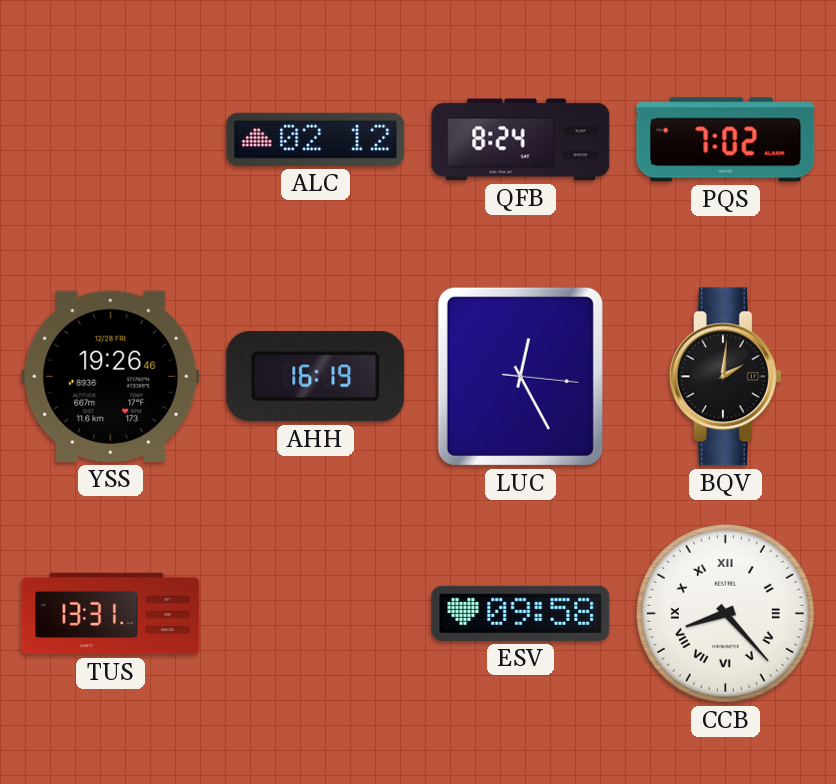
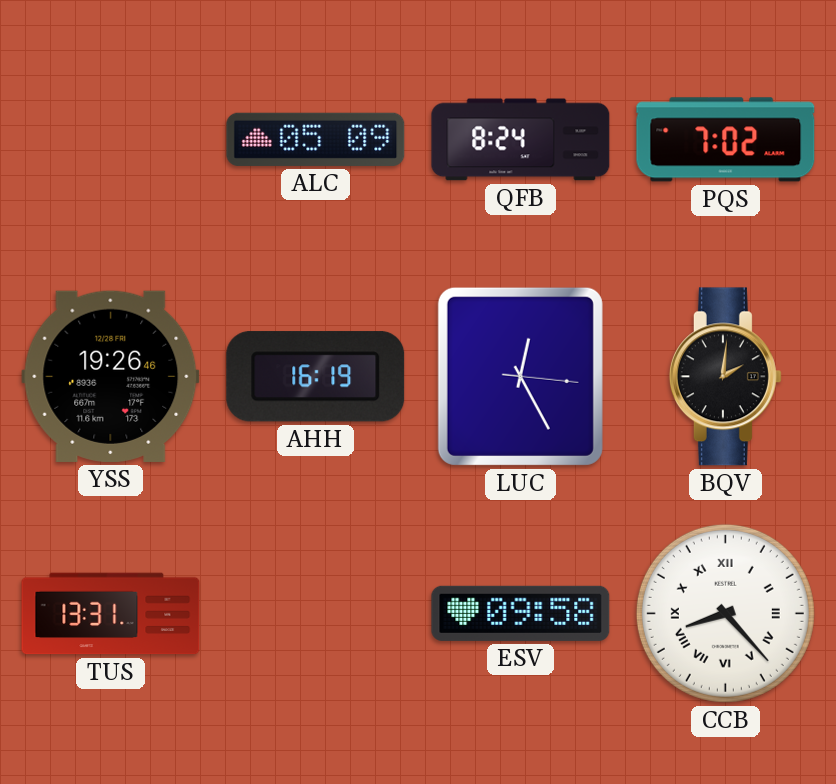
ALC: 02:12 -> 05:09
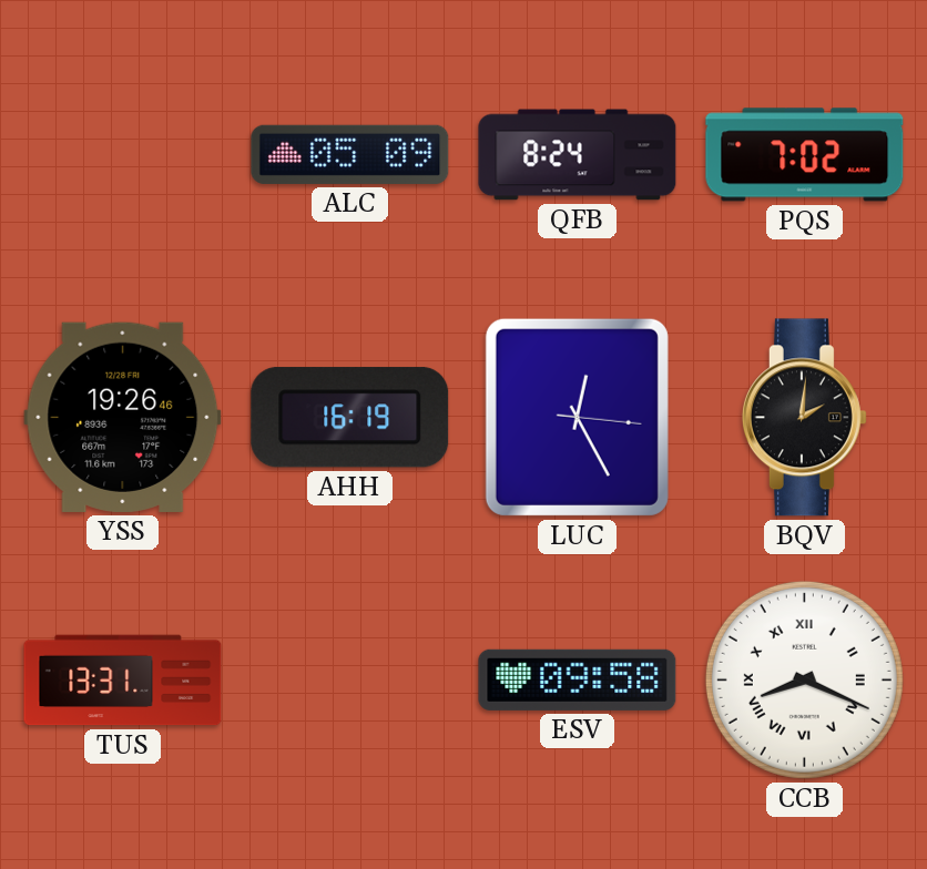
CCB: 8:23 -> 8:19
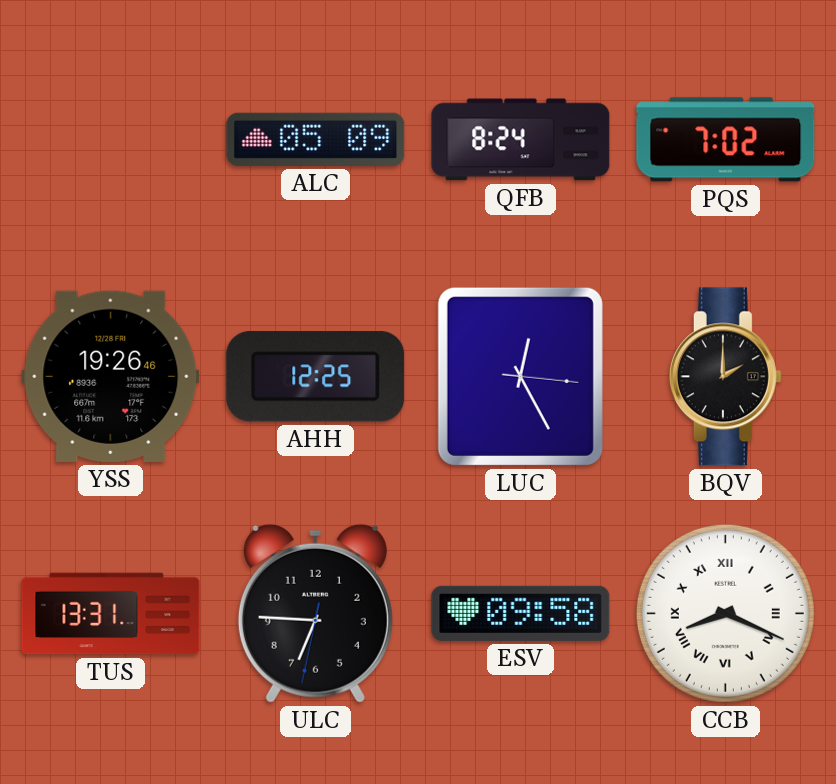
AHH: 16:19 -> 12:25
BQV: 2:01 -> 2:00
ULC: none -> 6:45
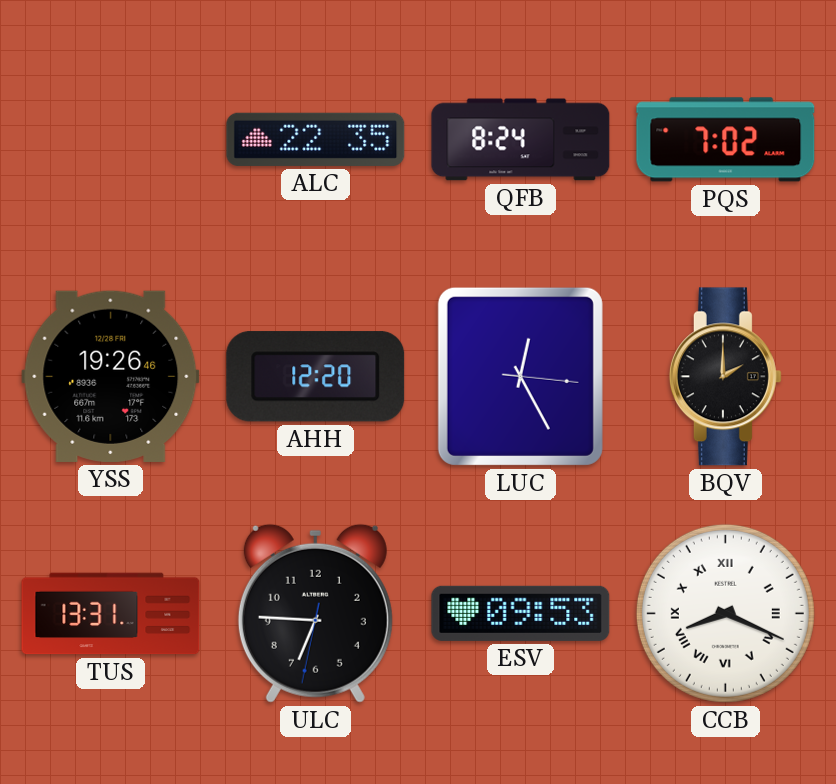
ALC: 05:09 -> 22:35
AHH: 12:25 -> 12:20
ESV: 09:58 -> 09:53
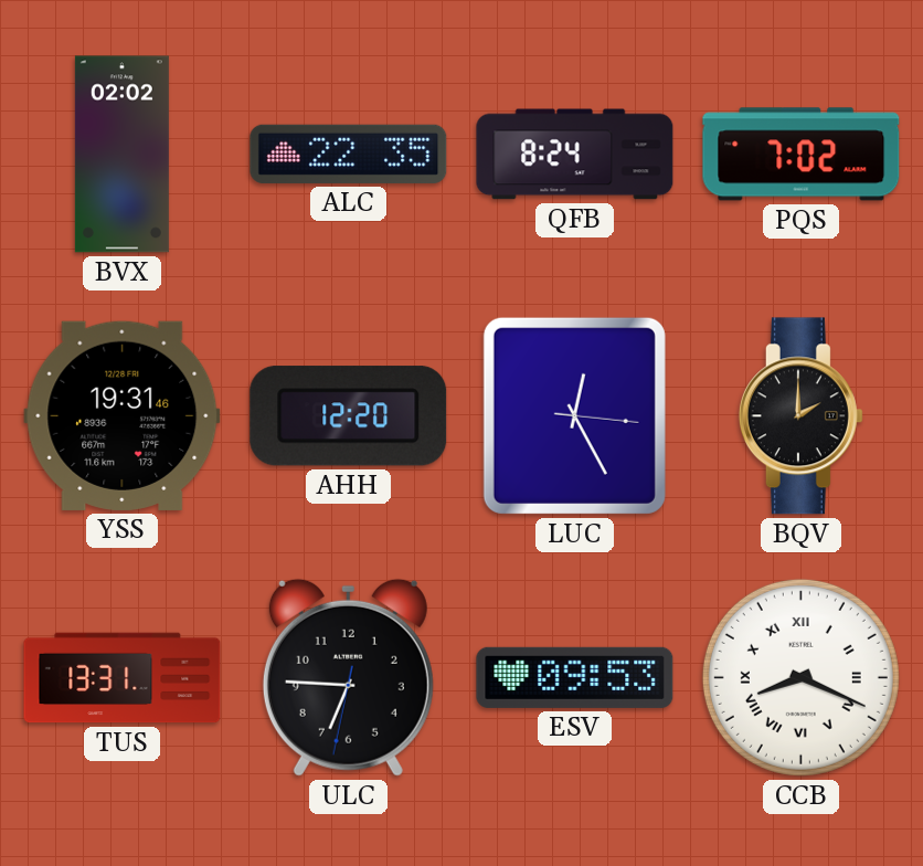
BVX: none -> 02:02
YSS: 19:26 -> 19:31
